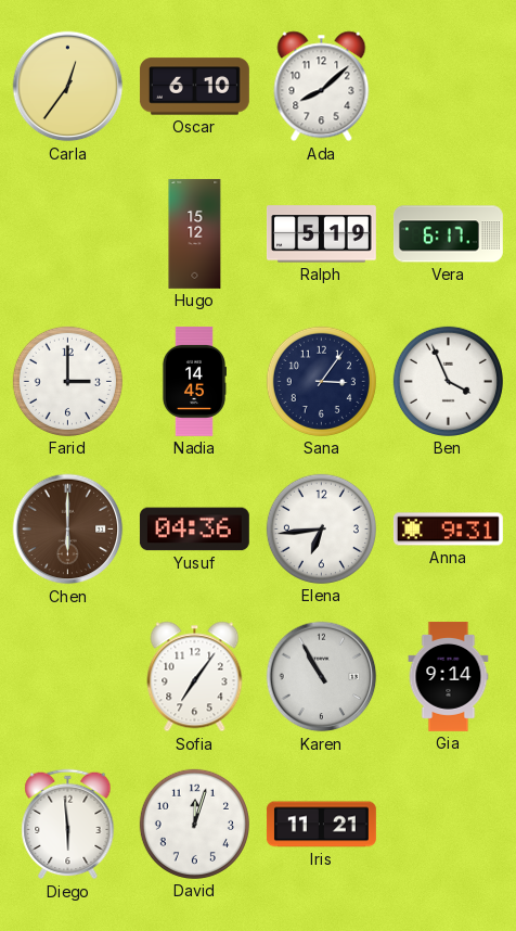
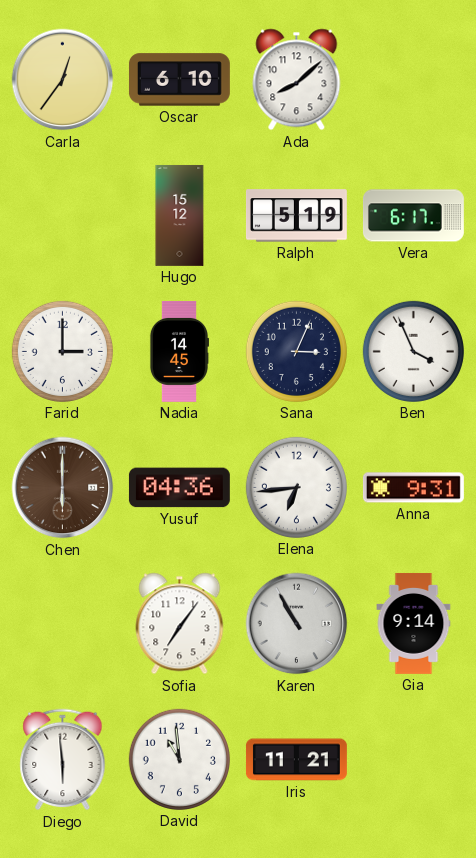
Sana: 3:06 -> 3:04
David: 12:03 -> 10:59
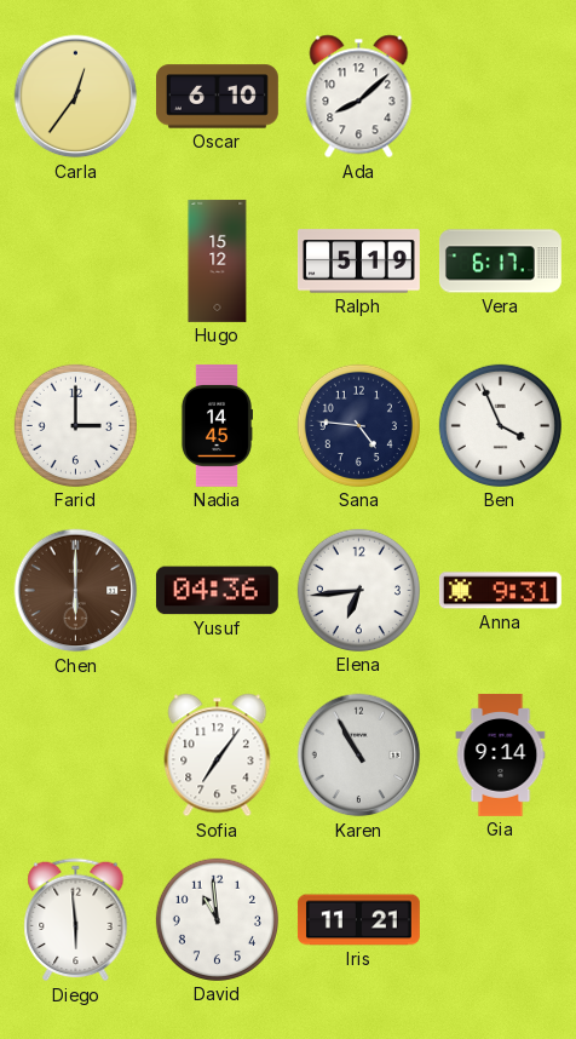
Sana: 3:04 -> 4:46
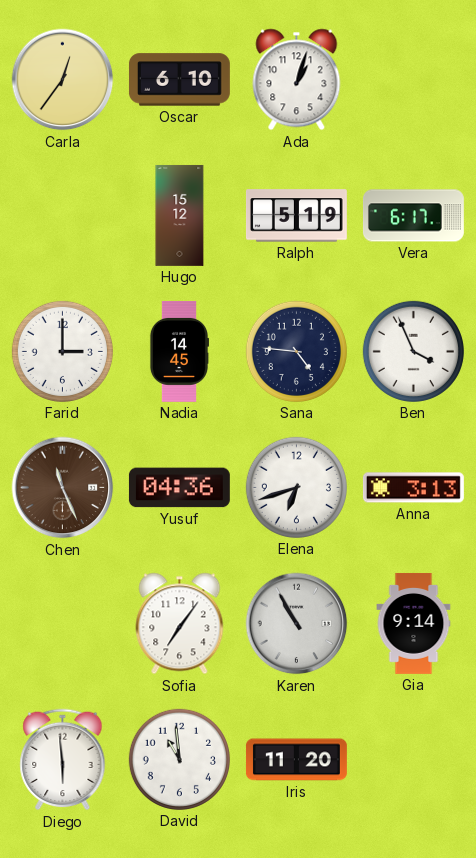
Ada: 8:08 -> 1:03
Chen: 6:00 -> 11:26
Elena: 6:44 -> 6:42
Anna: 9:31 -> 3:13
Iris: 11:21 -> 11:20
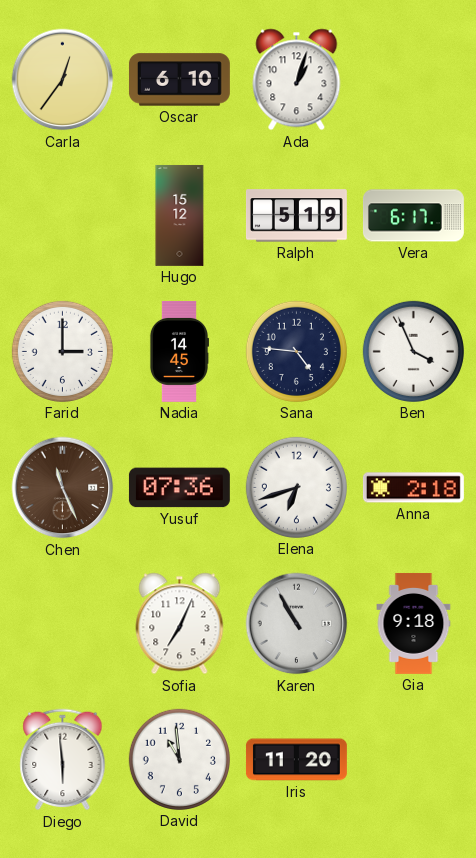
Yusuf: 04:36 -> 07:36
Anna: 3:13 -> 2:18
Sofia: 7:06 -> 7:04
Gia: 9:14 -> 9:18
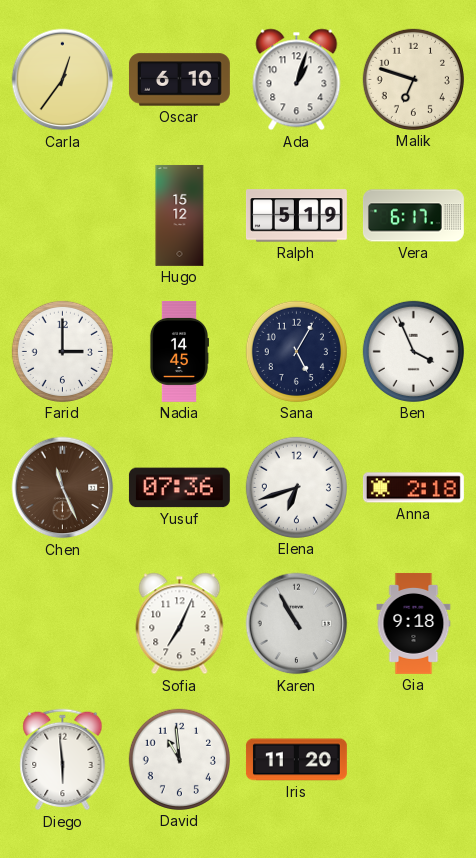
Malik: none -> 6:48
Sana: 4:46 -> 5:05
